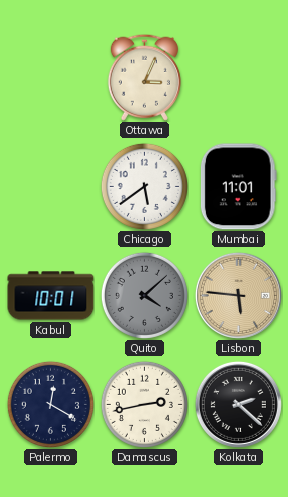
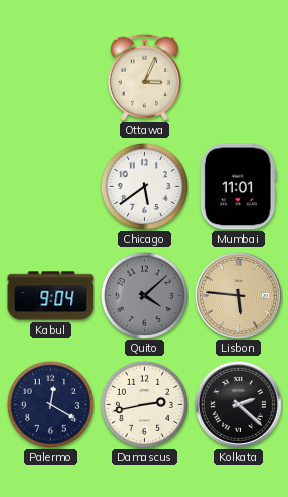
Kabul: 10:01 -> 9:04
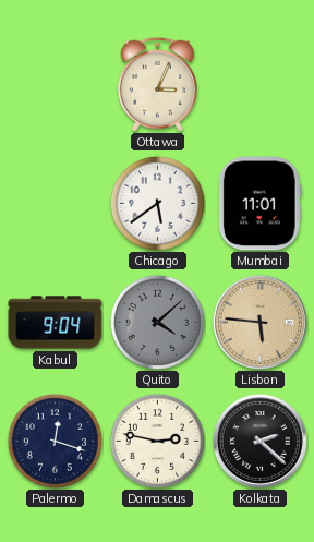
Palermo: 12:20 -> 12:18
Damascus: 2:43 -> 2:47
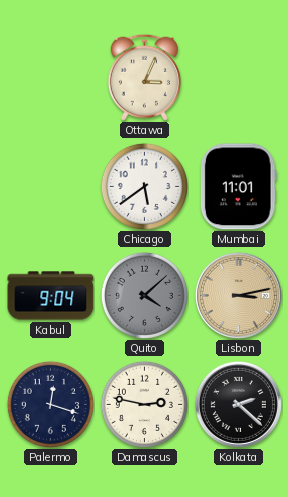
Lisbon: 5:46 -> 3:13
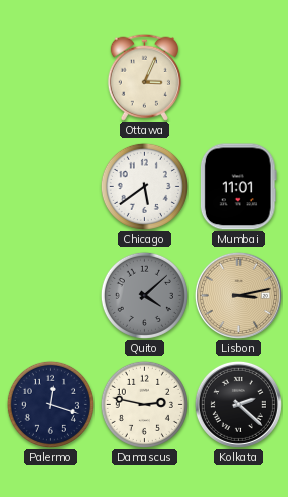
Kabul: 9:04 -> none
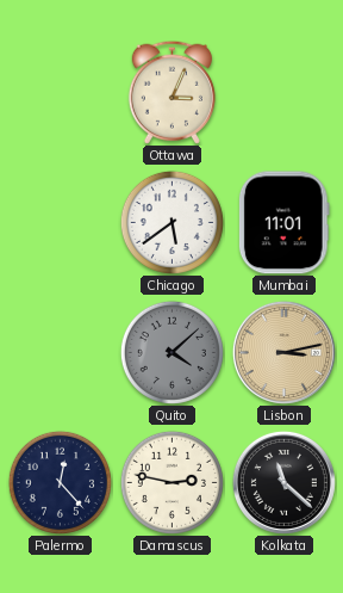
Palermo: 12:18 -> 12:23
Kolkata: 2:22 -> 11:22
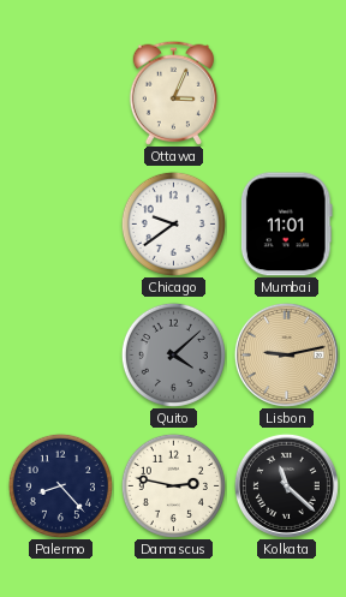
Chicago: 5:39 -> 9:39
Lisbon: 3:13 -> 9:13
Palermo: 12:23 -> 8:23
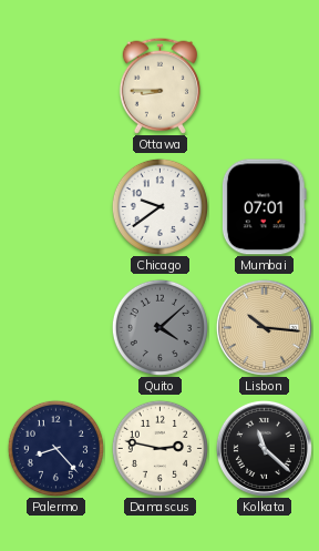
Ottawa: 3:04 -> 8:45
Mumbai: 11:01 -> 07:01
Lisbon: 9:13 -> 10:16
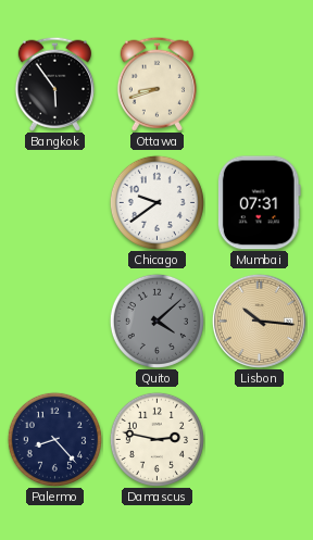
Bangkok: none -> 5:54
Ottawa: 8:45 -> 8:42
Mumbai: 07:01 -> 07:31
Kolkata: 11:22 -> none
